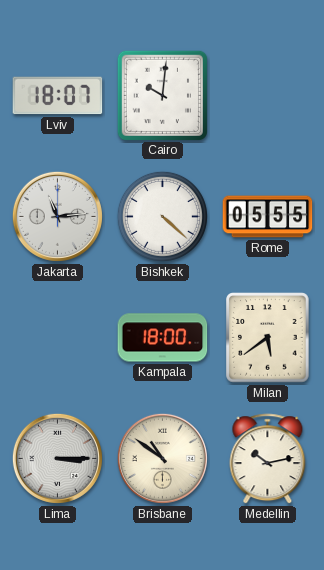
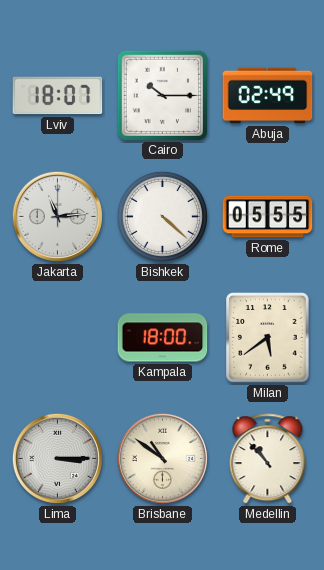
Cairo: 10:01 -> 10:15
Abuja: none -> 02:49
Medellin: 10:13 -> 10:53
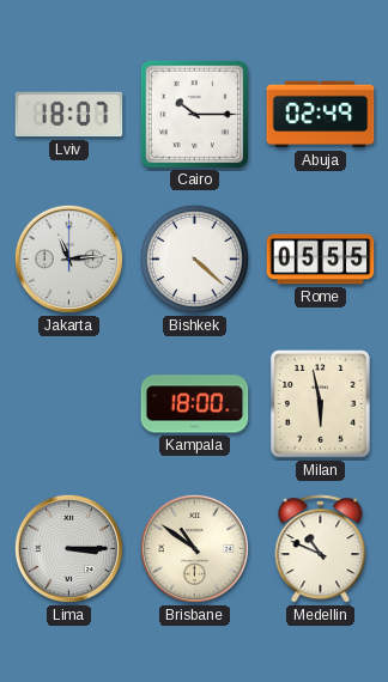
Milan: 5:39 -> 5:58
Medellin: 10:53 -> 10:49
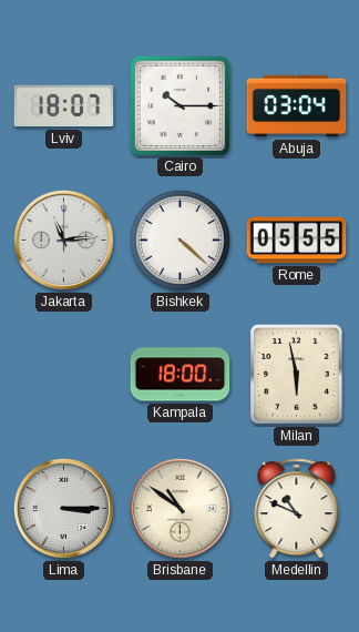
Abuja: 02:49 -> 03:04
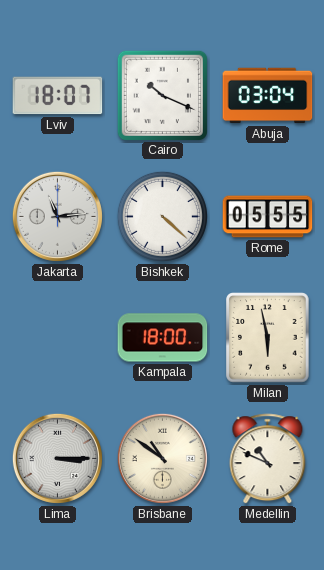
Cairo: 10:15 -> 10:19
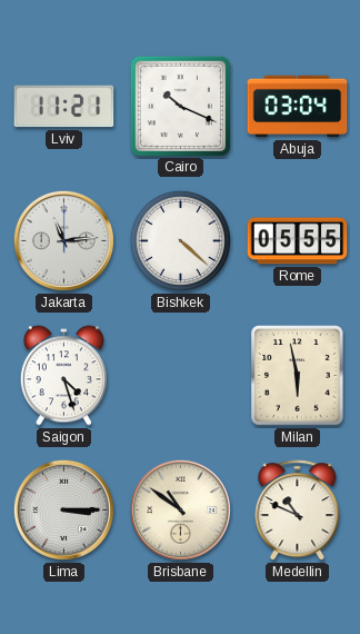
Lviv: 18:07 -> 11:21
Saigon: none -> 4:27
Kampala: 18:00 -> none
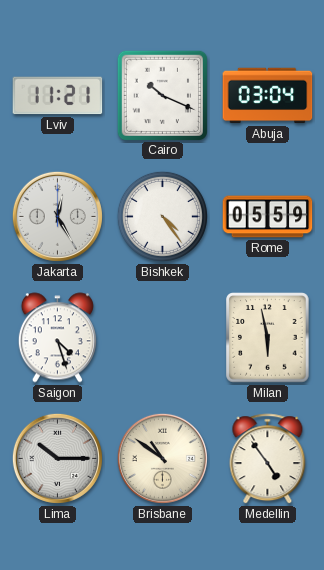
Jakarta: 11:14 -> 12:25
Bishkek: 4:22 -> 4:24
Rome: 05:55 -> 05:59
Lima: 3:15 -> 10:15
Medellin: 10:49 -> 4:54
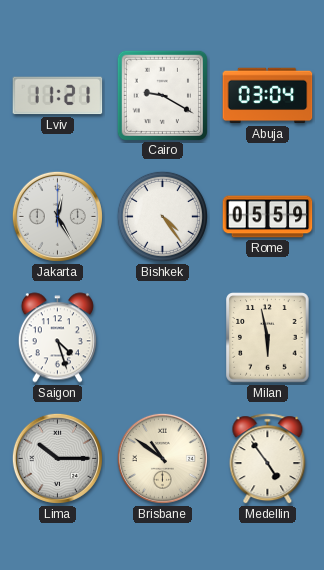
Cairo: 10:19 -> 9:20
